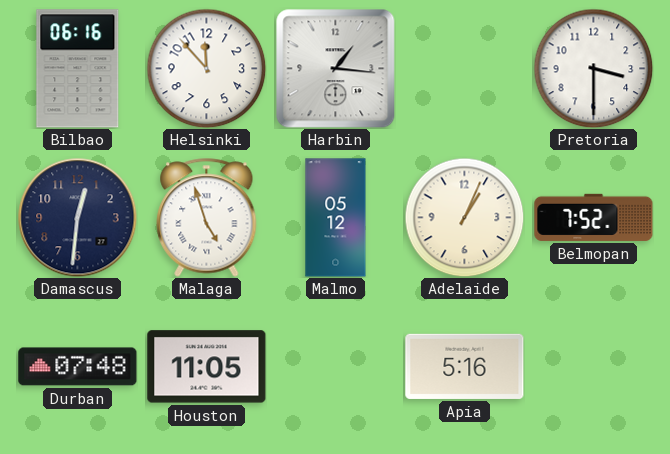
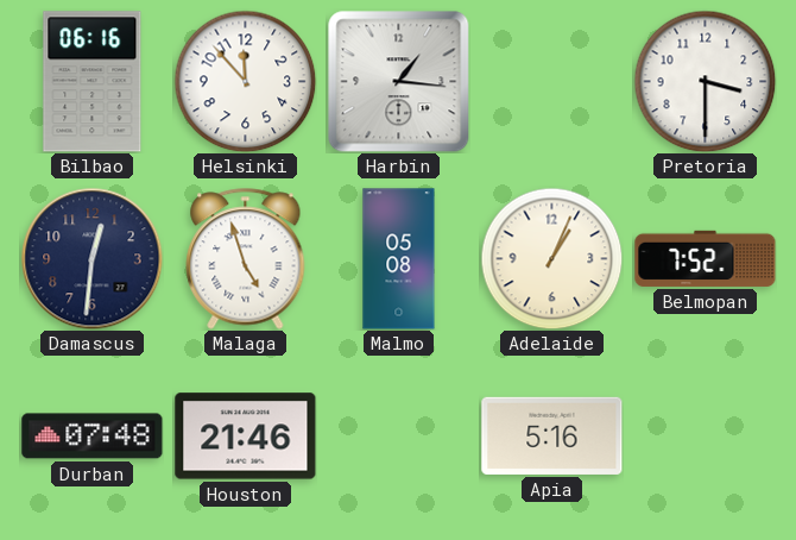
Malmo: 05:12 -> 05:08
Houston: 11:05 -> 21:46
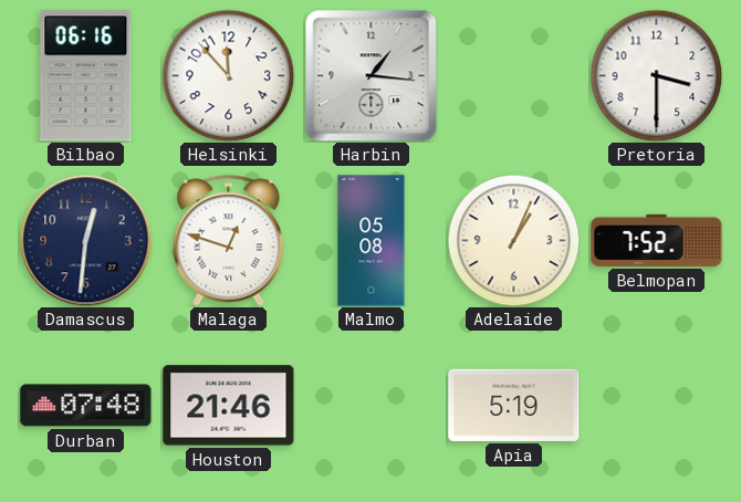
Malaga: 4:57 -> 12:48
Apia: 5:16 -> 5:19
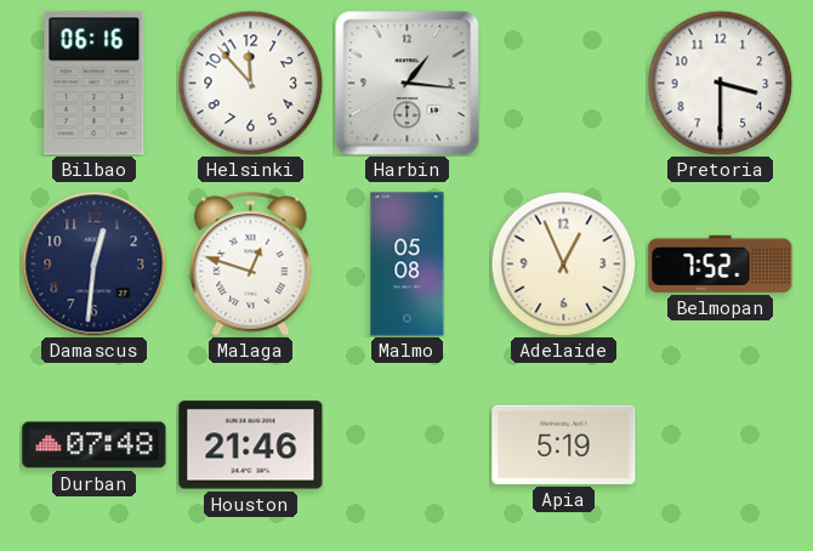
Adelaide: 1:04 -> 12:56
